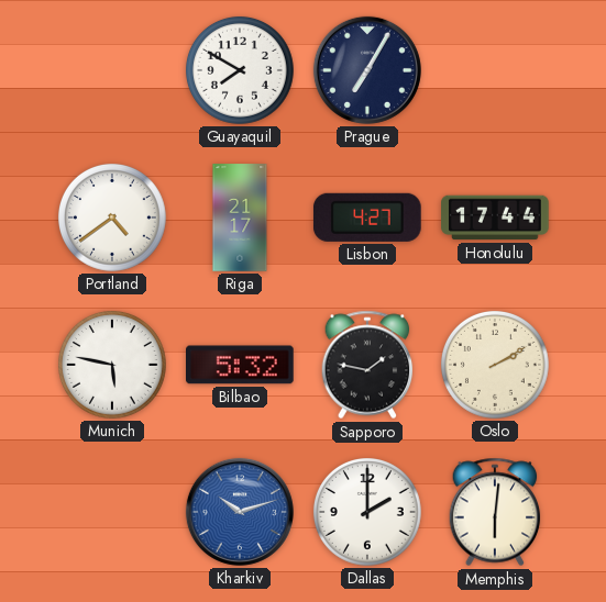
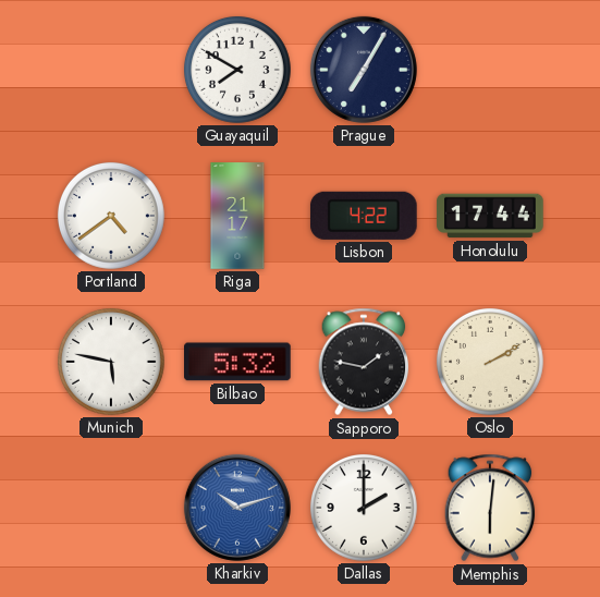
Lisbon: 4:27 -> 4:22
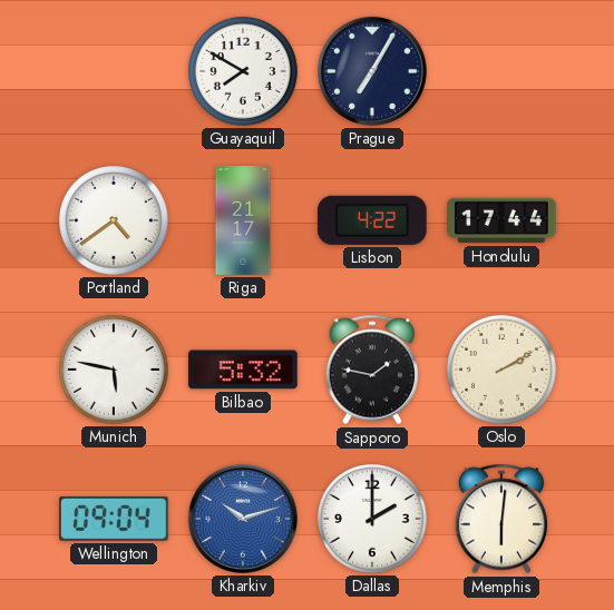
Wellington: none -> 09:04
